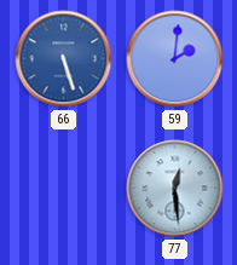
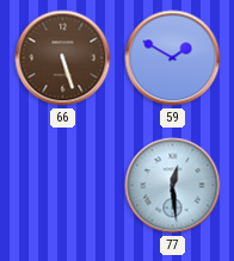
66 dial: blue -> brown
59: 2:01 -> 1:50
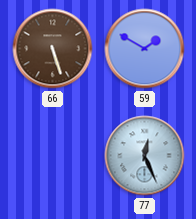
77: 12:29 -> 12:26
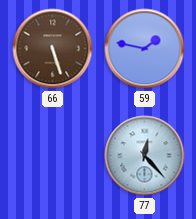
59: 1:50 -> 1:47
77: 12:26 -> 12:23
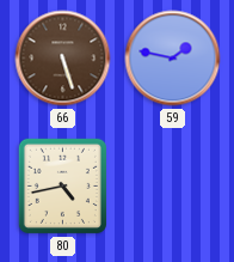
80: none -> 4:43
77: 12:23 -> none
